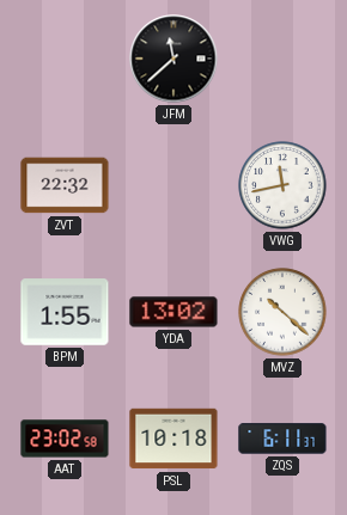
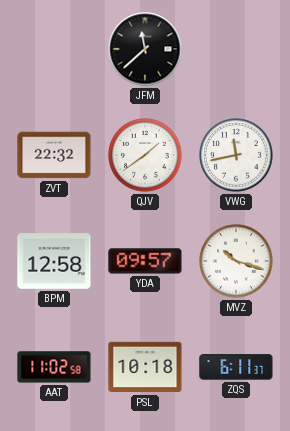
QJV: none -> 1:39
BPM: 1:55 -> 12:58
YDA: 13:02 -> 09:57
MVZ: 10:22 -> 10:18
AAT: 23:02 -> 11:02
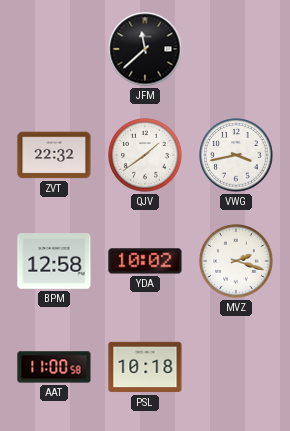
VWG: 11:43 -> 3:43
YDA: 09:57 -> 10:02
MVZ: 10:18 -> 2:18
AAT: 11:02 -> 11:00
ZQS: 6:11 -> none
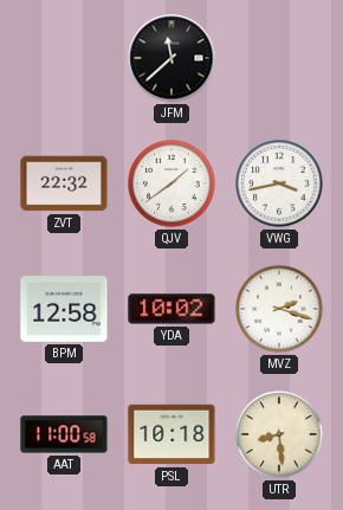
UTR: none -> 8:29
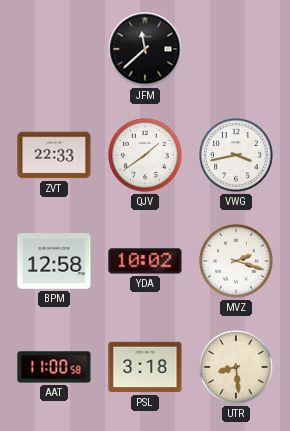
ZVT: 22:32 -> 22:33
PSL: 10:18 -> 3:18
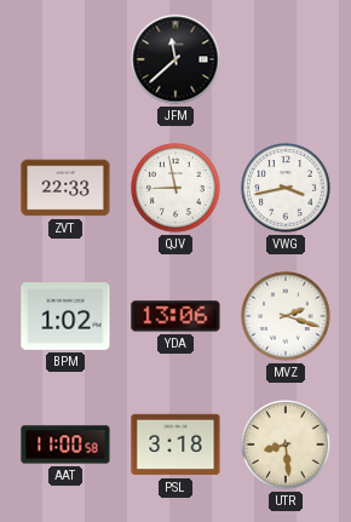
QJV: 1:39 -> 8:58
BPM: 12:58 -> 1:02
YDA: 10:02 -> 13:06
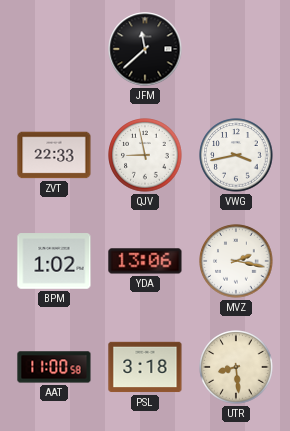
MVZ: 2:18 -> 2:17
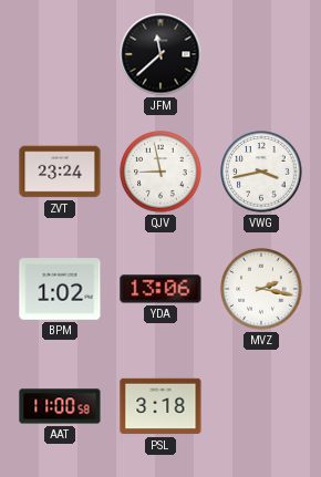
ZVT: 22:33 -> 23:24
UTR: 8:29 -> none
